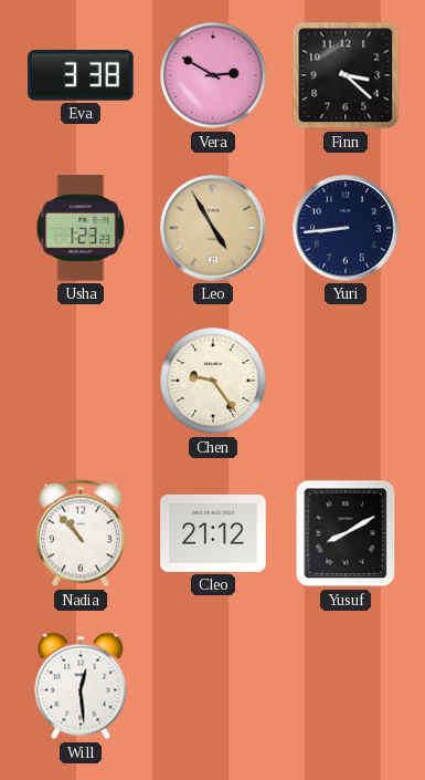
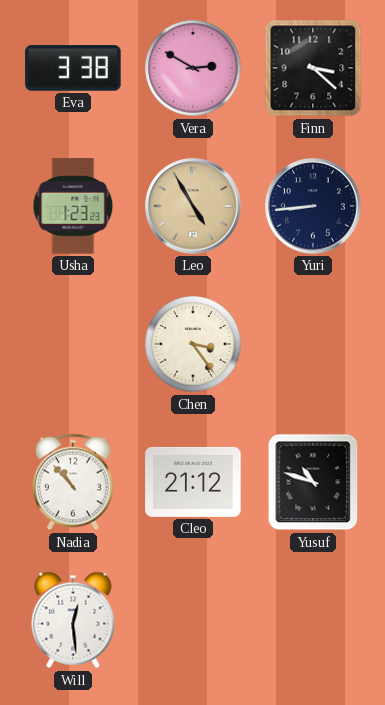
Chen: 9:24 -> 3:24
Yusuf: 8:10 -> 10:48
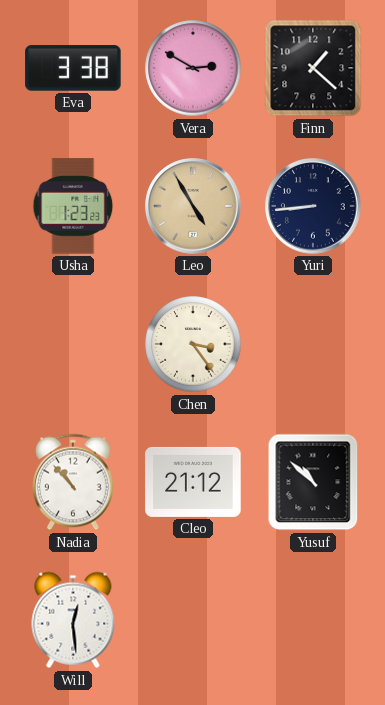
Finn: 3:22 -> 1:22
Yusuf: 10:48 -> 10:52
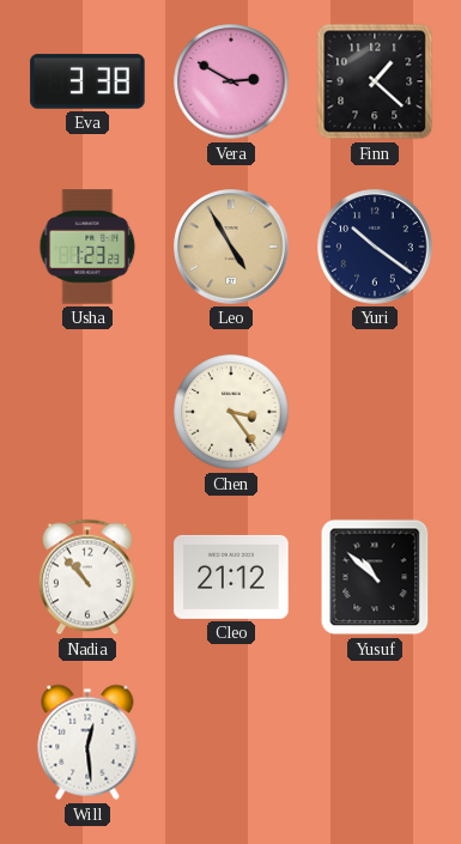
Yuri: 8:44 -> 10:21
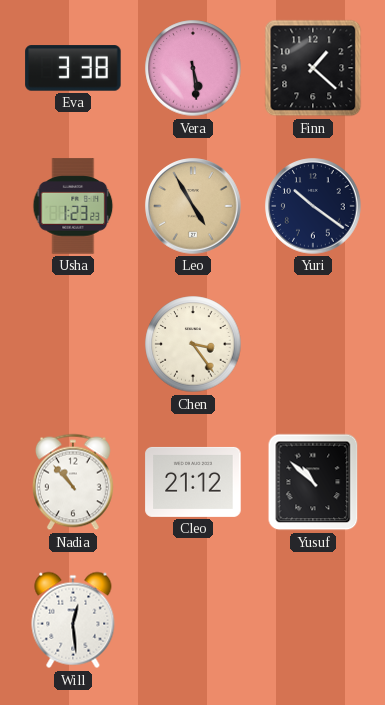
Vera: 2:50 -> 5:29
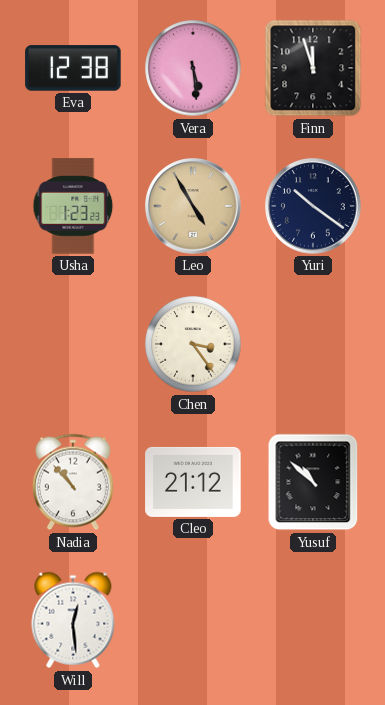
Eva: 3:38 -> 12:38
Finn: 1:22 -> 11:57
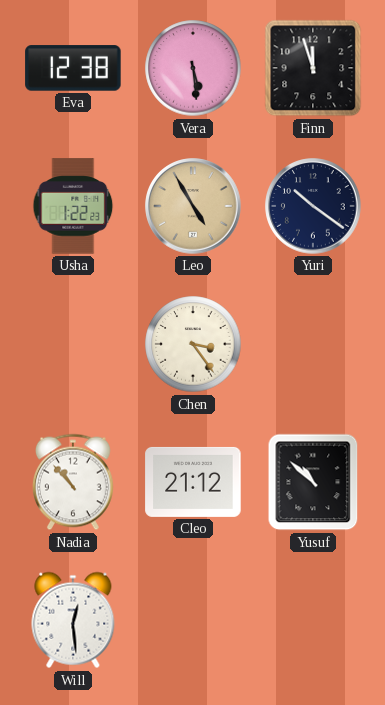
Usha: 1:23 -> 1:22
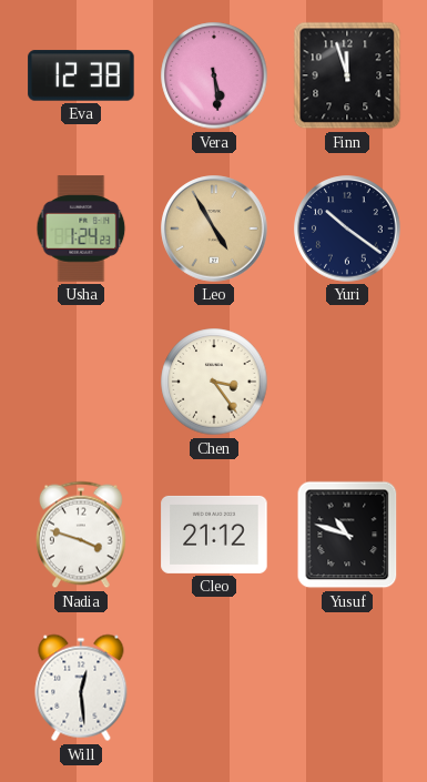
Usha: 1:22 -> 1:24
Nadia: 10:53 -> 3:48
Yusuf: 10:52 -> 10:48
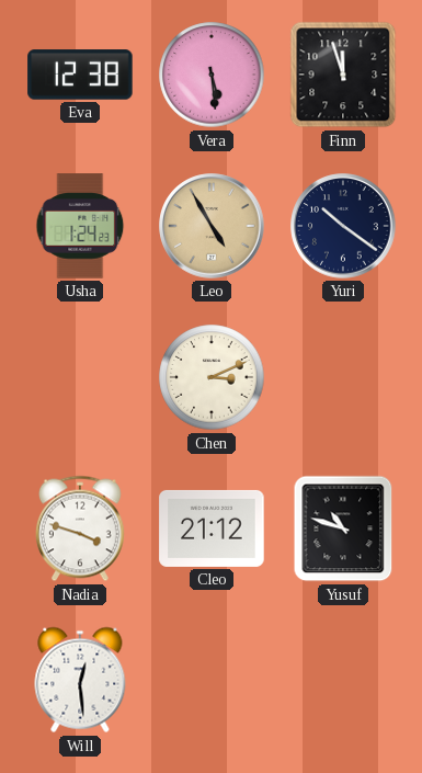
Chen: 3:24 -> 3:11
